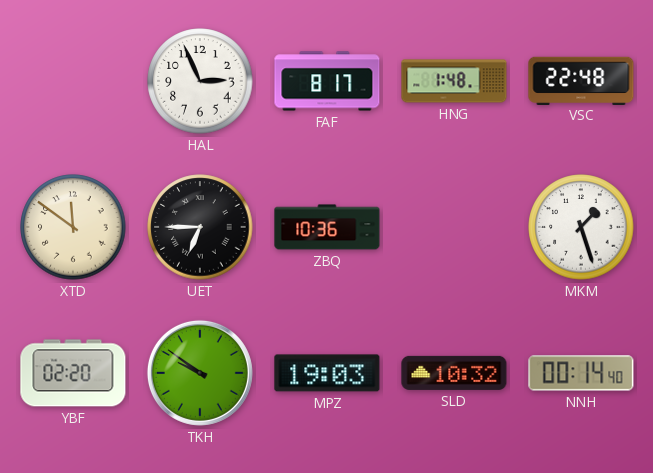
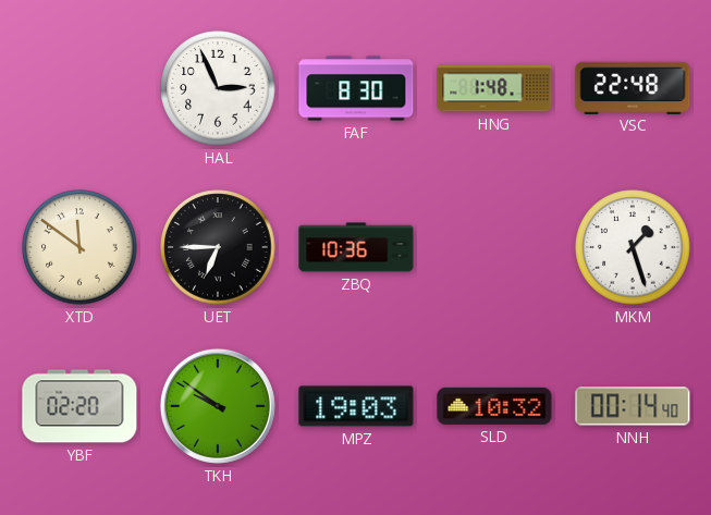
FAF: 8:17 -> 8:30
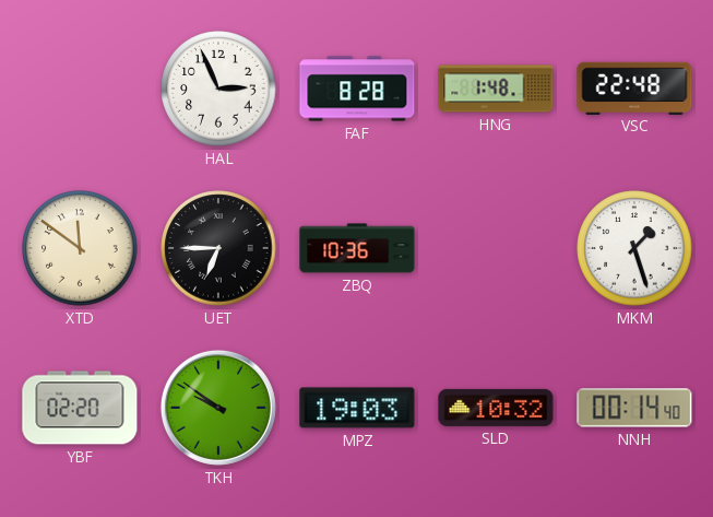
FAF: 8:30 -> 8:28
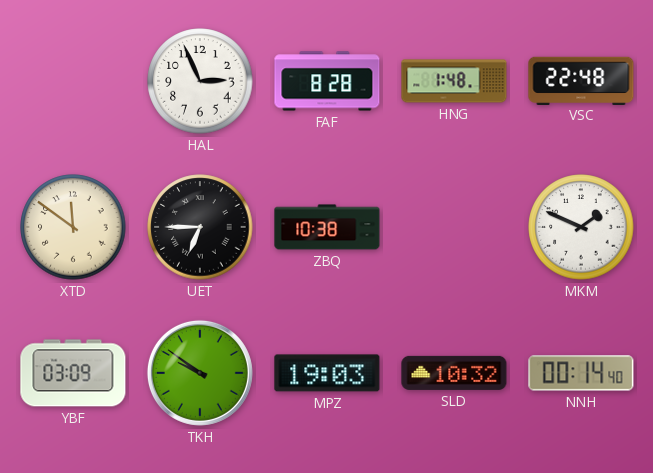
ZBQ: 10:36 -> 10:38
MKM: 1:27 -> 1:49
YBF: 02:20 -> 03:09
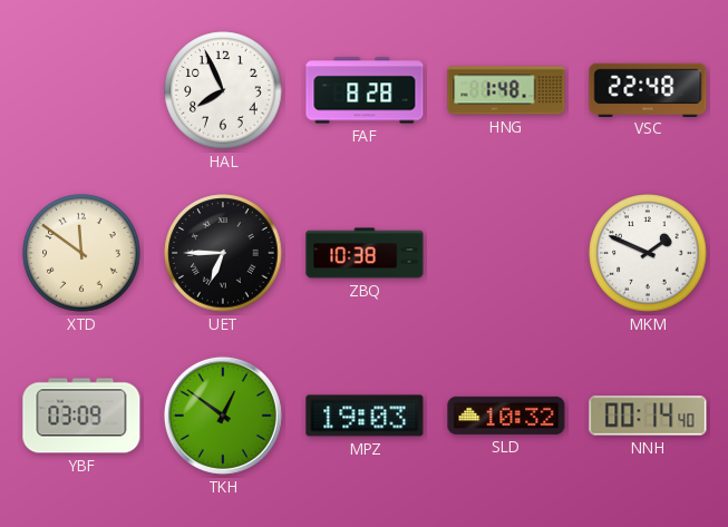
HAL: 2:56 -> 7:56
TKH: 9:51 -> 12:51
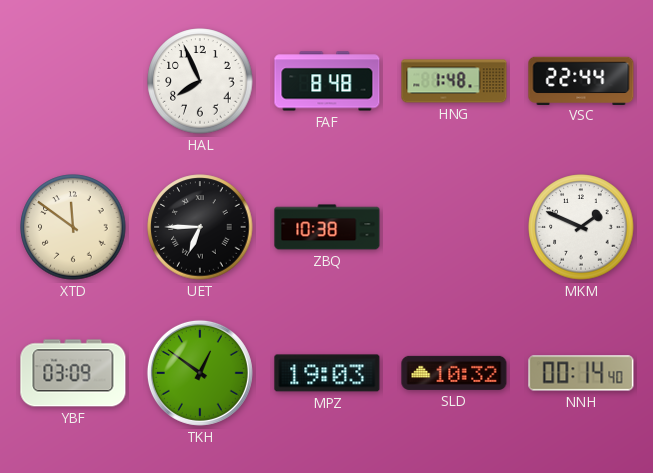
FAF: 8:28 -> 8:48
VSC: 22:48 -> 22:44
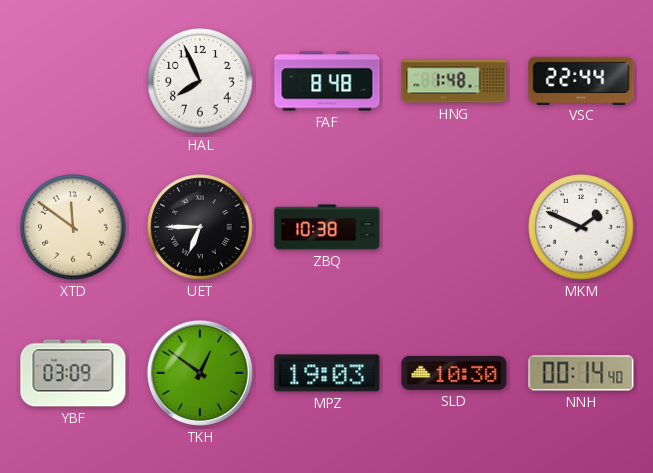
SLD: 10:32 -> 10:30
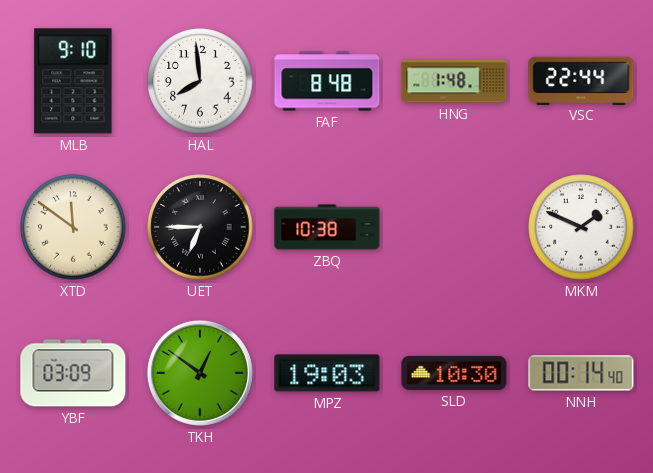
MLB: none -> 9:10
HAL: 7:56 -> 7:59
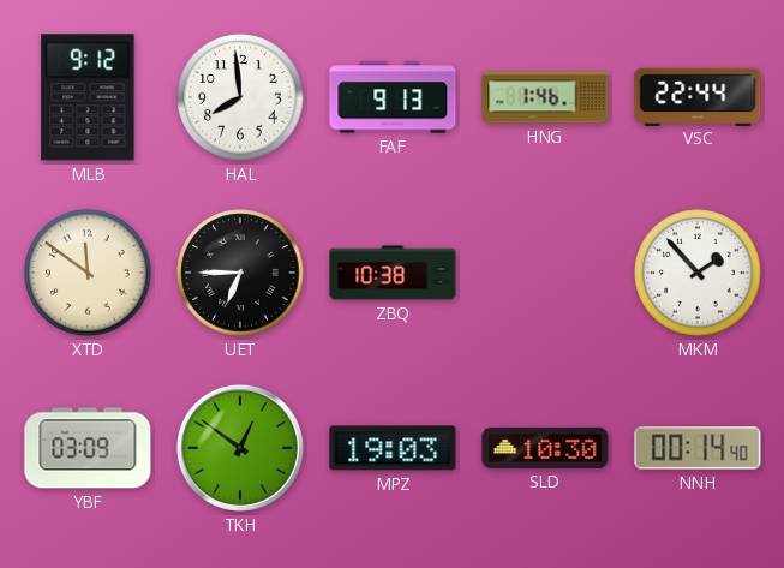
MLB: 9:10 -> 9:12
FAF: 8:48 -> 9:13
HNG: 1:48 -> 1:46
MKM: 1:49 -> 1:53
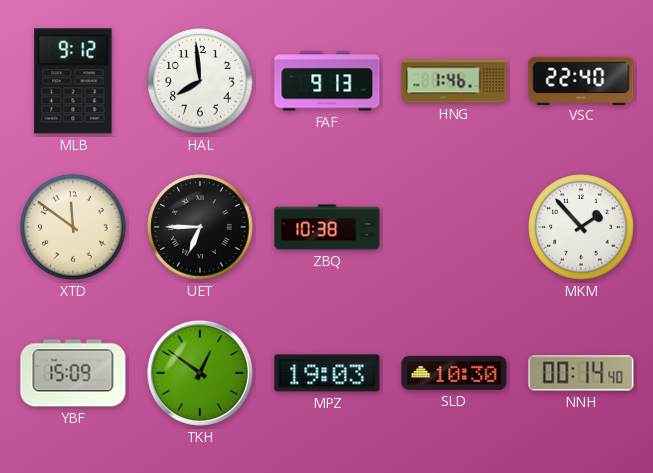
VSC: 22:44 -> 22:40
YBF: 03:09 -> 15:09
